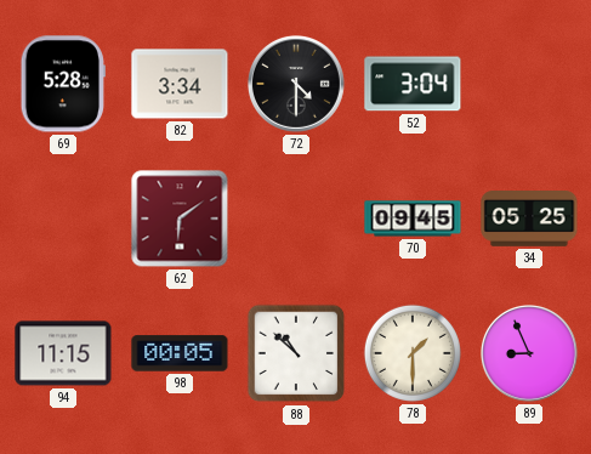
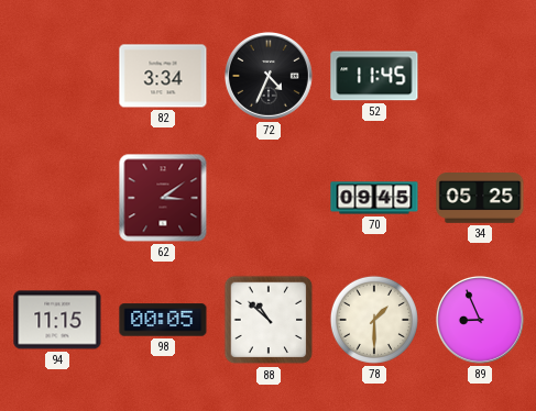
69: 5:28 -> none
72: 4:30 -> 4:34
52: 3:04 -> 11:45
62: 6:09 -> 3:09
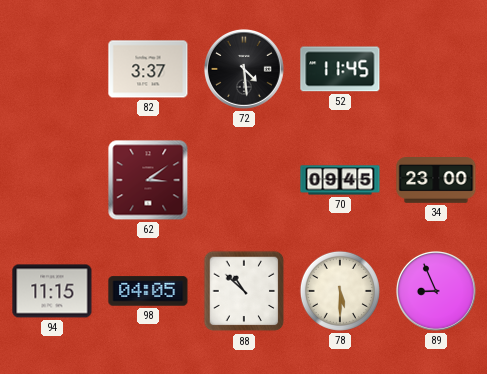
82: 3:34 -> 3:37
72: 4:34 -> 4:29
34: 05:25 -> 23:00
98: 00:05 -> 04:05
78: 1:30 -> 5:30
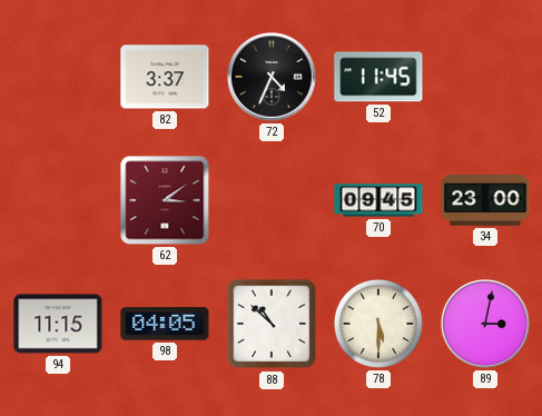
72: 4:29 -> 4:34
89: 8:56 -> 3:02
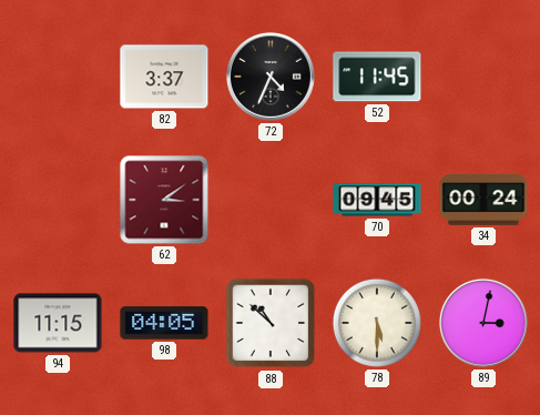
34: 23:00 -> 00:24
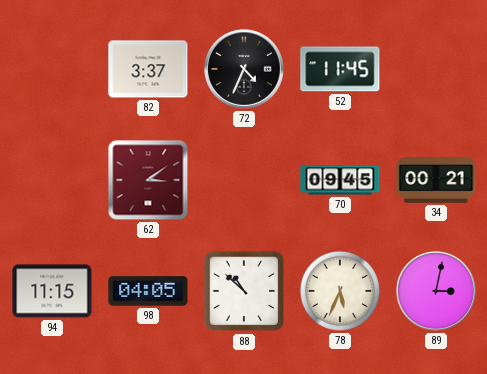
34: 00:24 -> 00:21
78: 5:30 -> 5:34
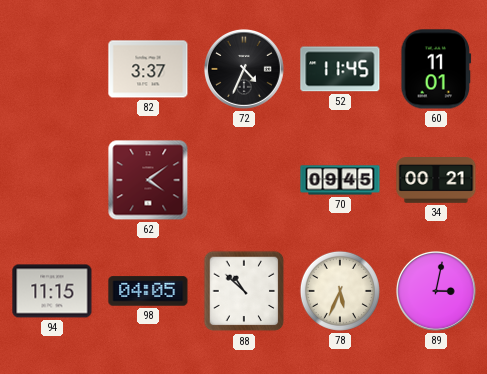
60: none -> 11:01
62: 3:09 -> 4:09
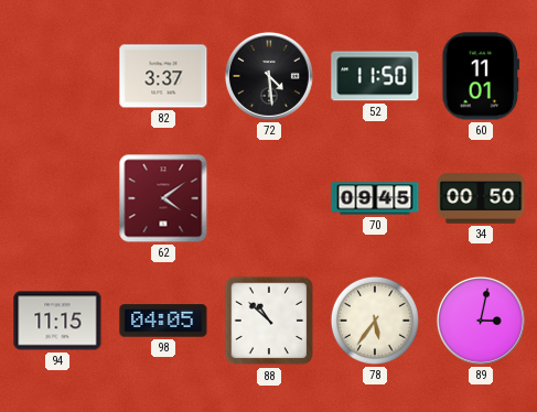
72: 4:34 -> 4:29
52: 11:45 -> 11:50
34: 00:21 -> 00:50
78: 5:34 -> 5:36
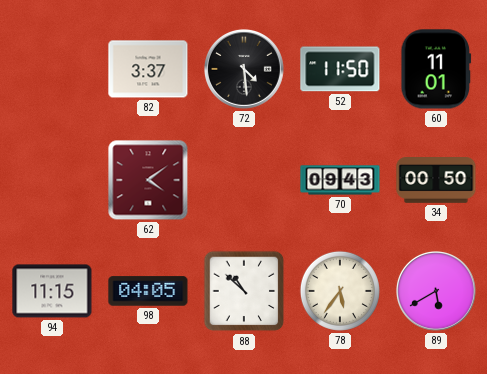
70: 09:45 -> 09:43
89: 3:02 -> 5:40
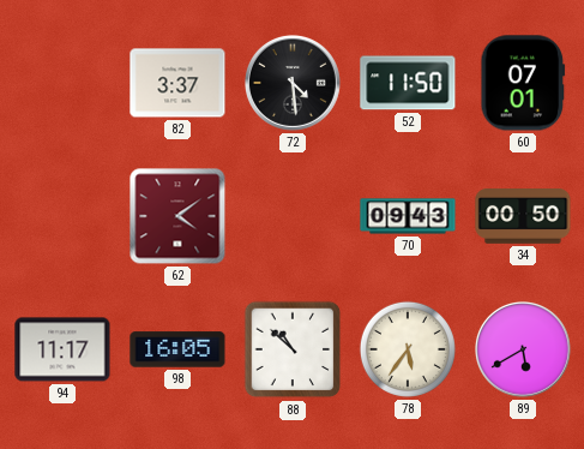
60: 11:01 -> 07:01
94: 11:15 -> 11:17
98: 04:05 -> 16:05
